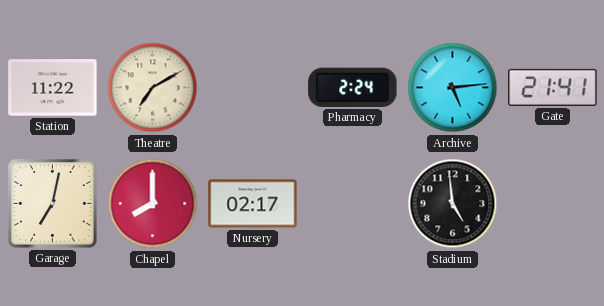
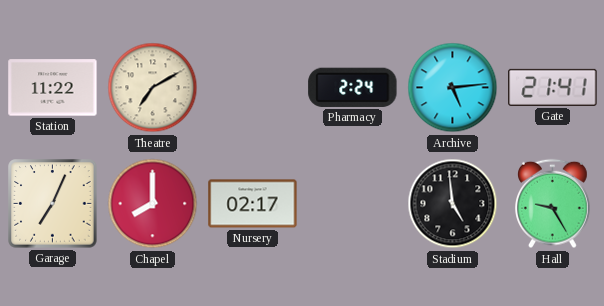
Garage: 7:02 -> 7:04
Hall: none -> 9:25
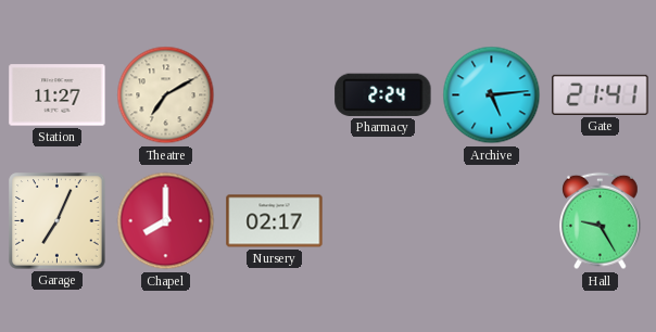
Station: 11:22 -> 11:27
Stadium: 4:59 -> none
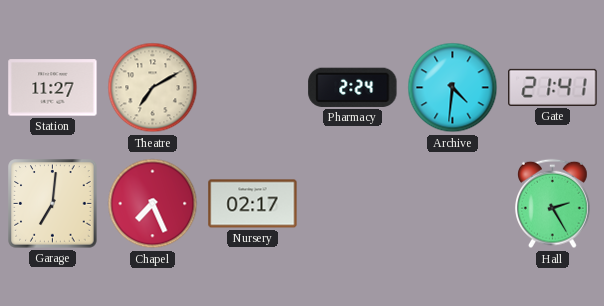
Archive: 5:14 -> 4:31
Garage: 7:04 -> 7:01
Chapel: 8:00 -> 7:26
Hall: 9:25 -> 2:25
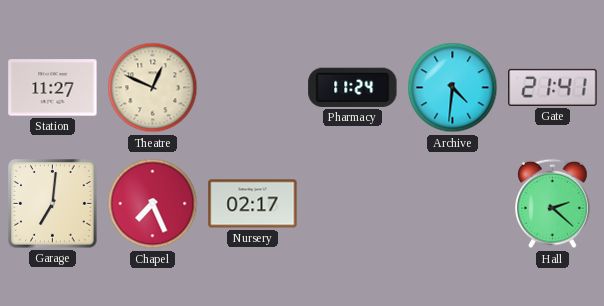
Theatre: 7:10 -> 12:49
Pharmacy: 2:24 -> 11:24
Hall: 2:25 -> 2:22
